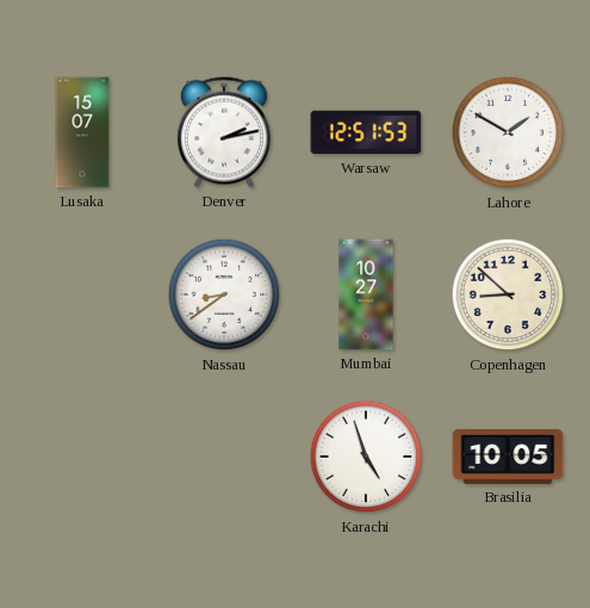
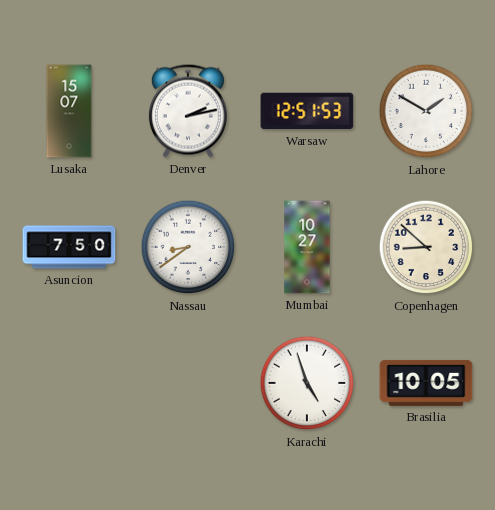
Asuncion: none -> 7:50
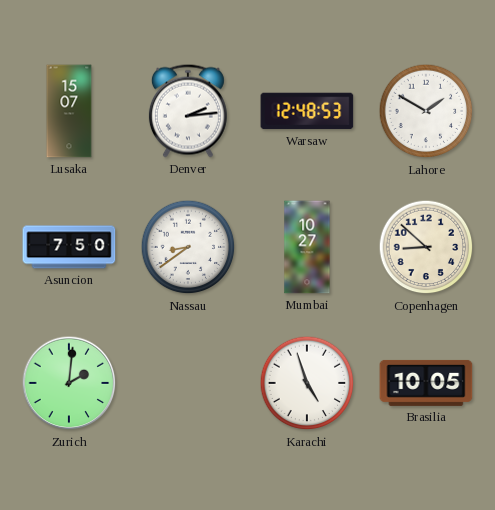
Denver: 2:13 -> 2:14
Warsaw: 12:51 -> 12:48
Zurich: none -> 2:01
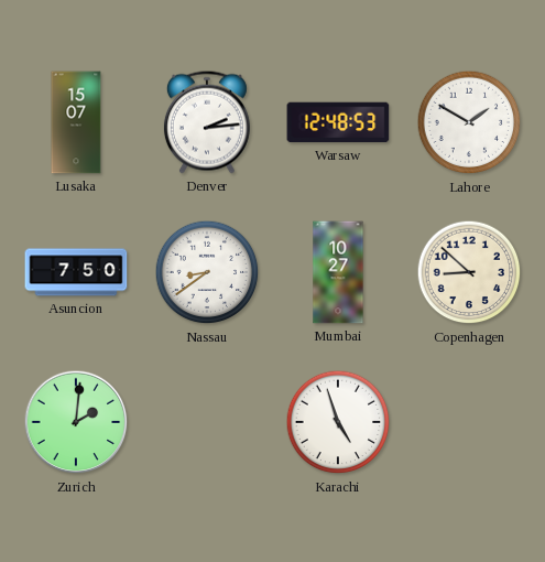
Brasilia: 10:05 -> none
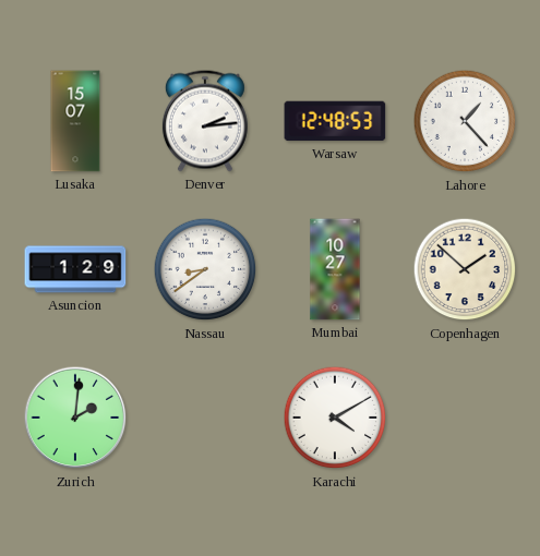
Lahore: 1:50 -> 1:23
Asuncion: 7:50 -> 1:29
Copenhagen: 8:52 -> 1:52
Karachi: 4:57 -> 4:10
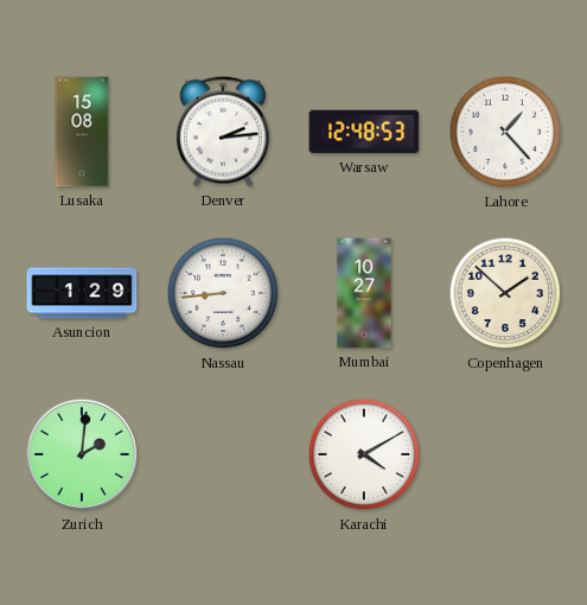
Lusaka: 15:07 -> 15:08
Nassau: 8:39 -> 8:44
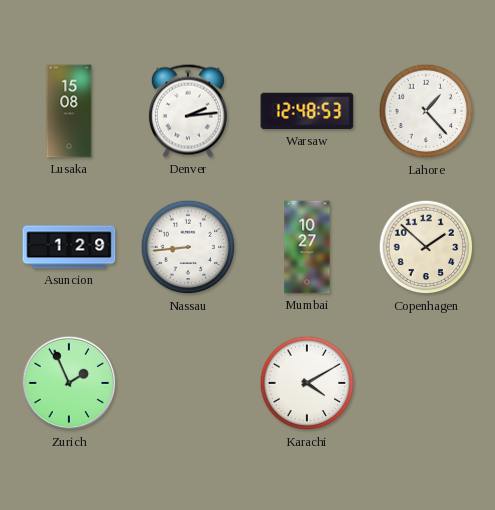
Zurich: 2:01 -> 1:56
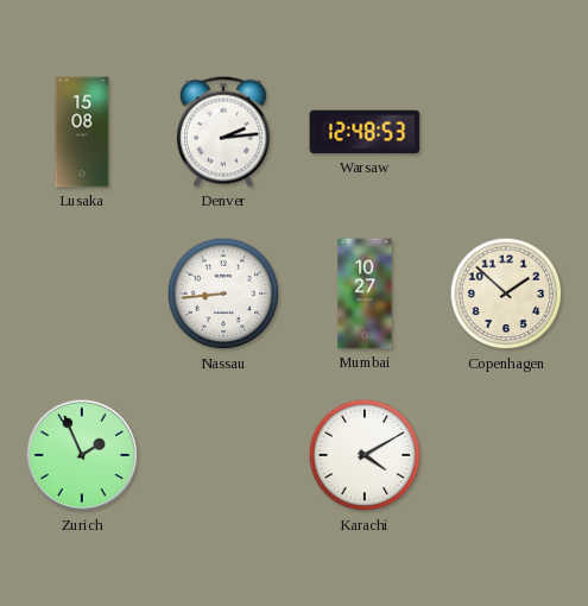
Lahore: 1:23 -> none
Asuncion: 1:29 -> none
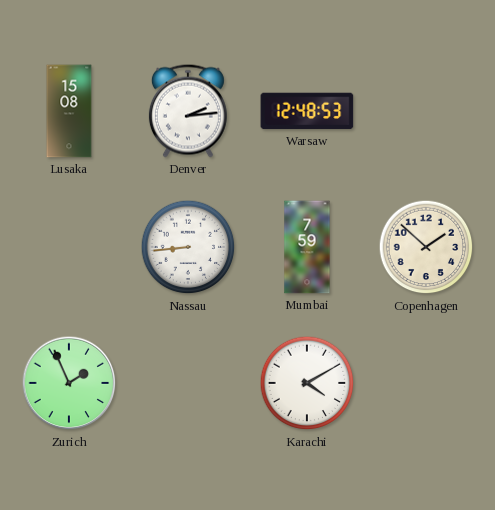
Mumbai: 10:27 -> 7:59
